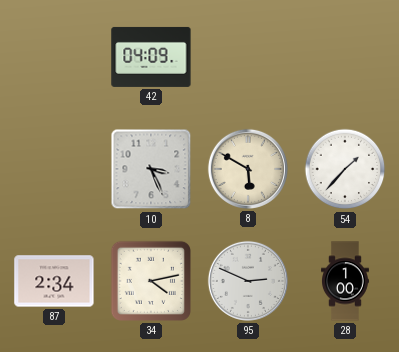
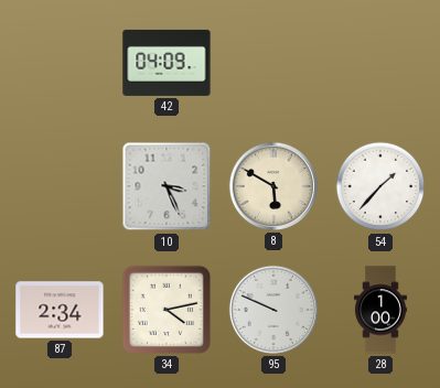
95: 2:49 -> 9:49
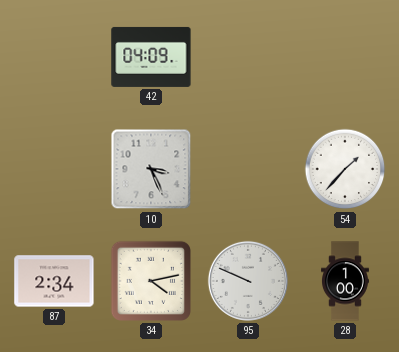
8: 5:50 -> none
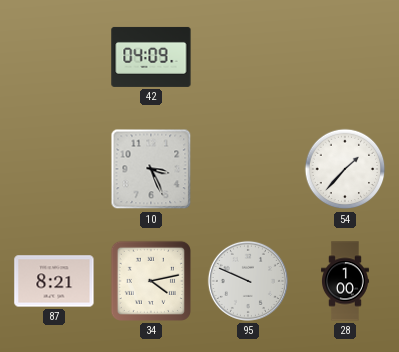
87: 2:34 -> 8:21
